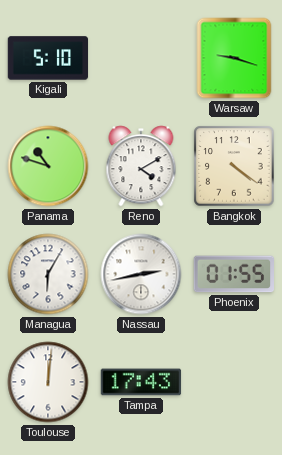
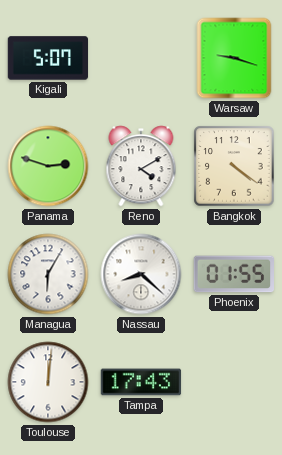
Kigali: 5:10 -> 5:07
Panama: 10:48 -> 2:48
Nassau: 2:43 -> 8:22
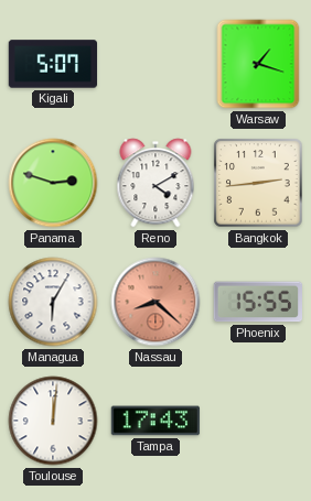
Warsaw: 9:18 -> 1:18
Bangkok: 4:21 -> 2:44
Nassau dial: white -> salmon
Phoenix: 01:55 -> 15:55
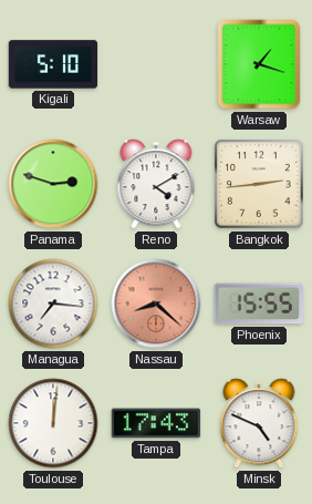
Kigali: 5:07 -> 5:10
Managua: 6:05 -> 7:16
Minsk: none -> 4:49
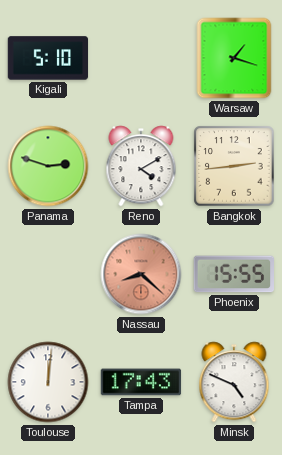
Managua: 7:16 -> none
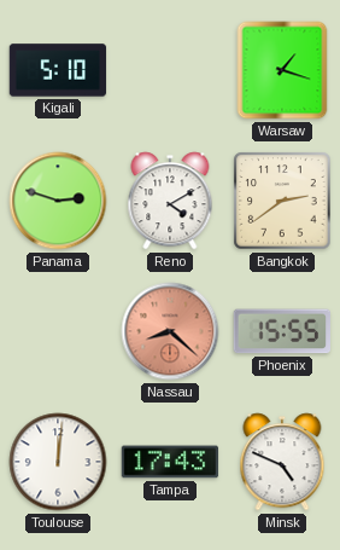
Bangkok: 2:44 -> 2:39
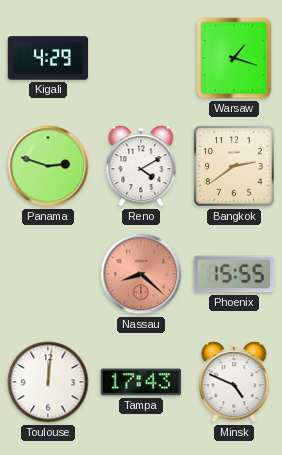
Kigali: 5:10 -> 4:29
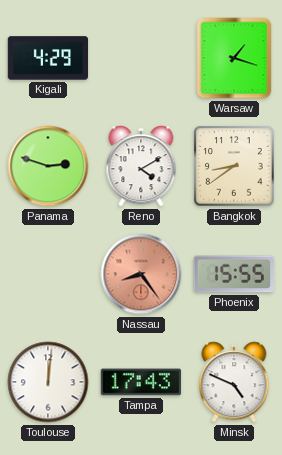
Bangkok: 2:39 -> 8:39
Nassau: 8:22 -> 8:24
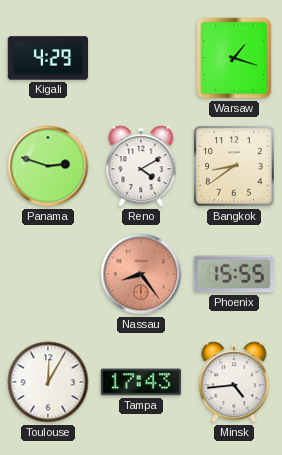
Toulouse: 12:01 -> 12:05
Minsk: 4:49 -> 4:44
